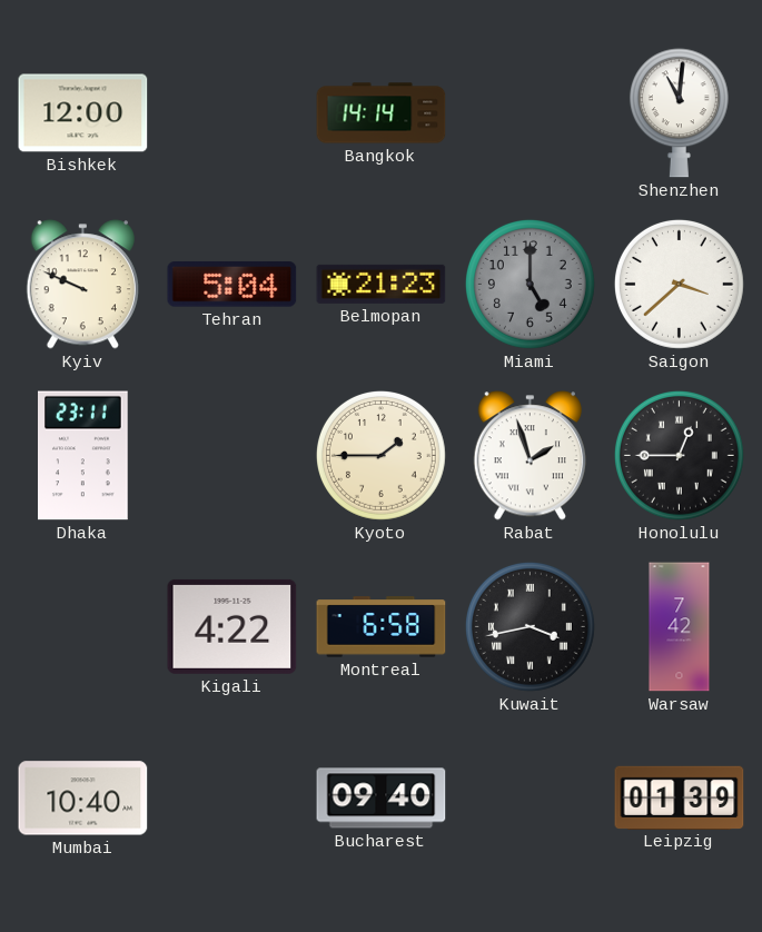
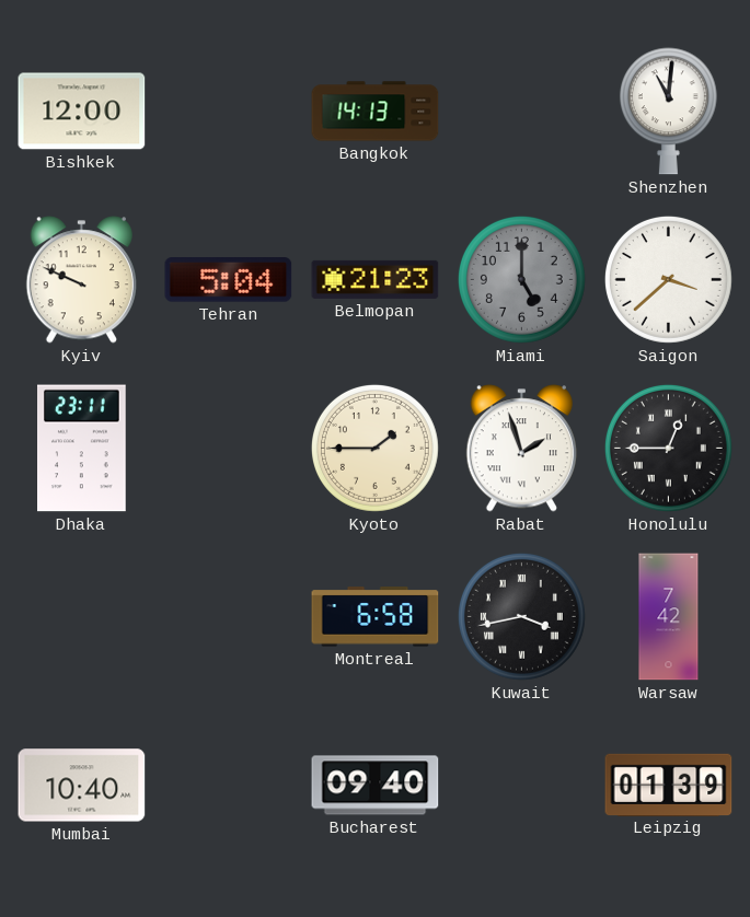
Bangkok: 14:14 -> 14:13
Kigali: 4:22 -> none
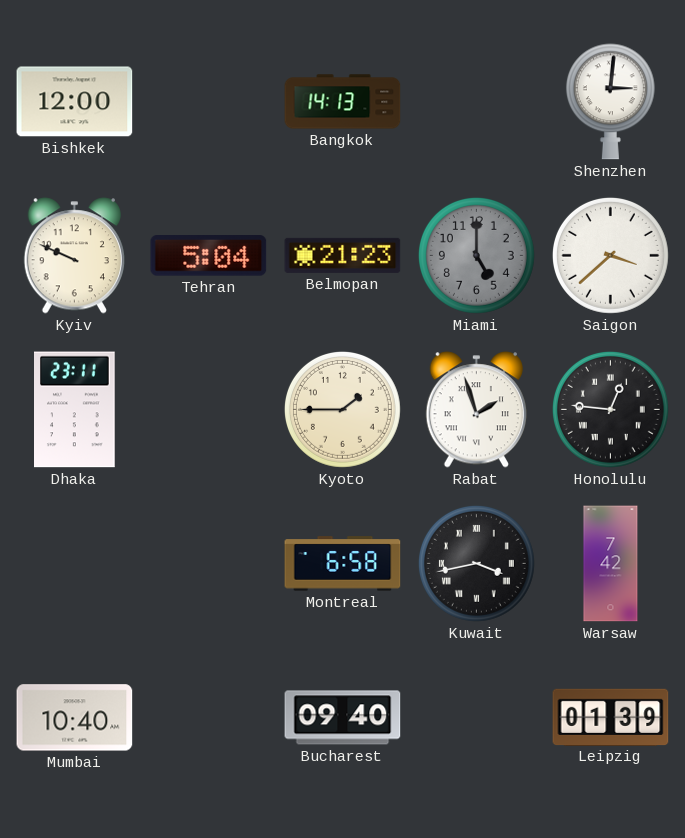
Shenzhen: 11:01 -> 3:01
Honolulu: 12:45 -> 12:46
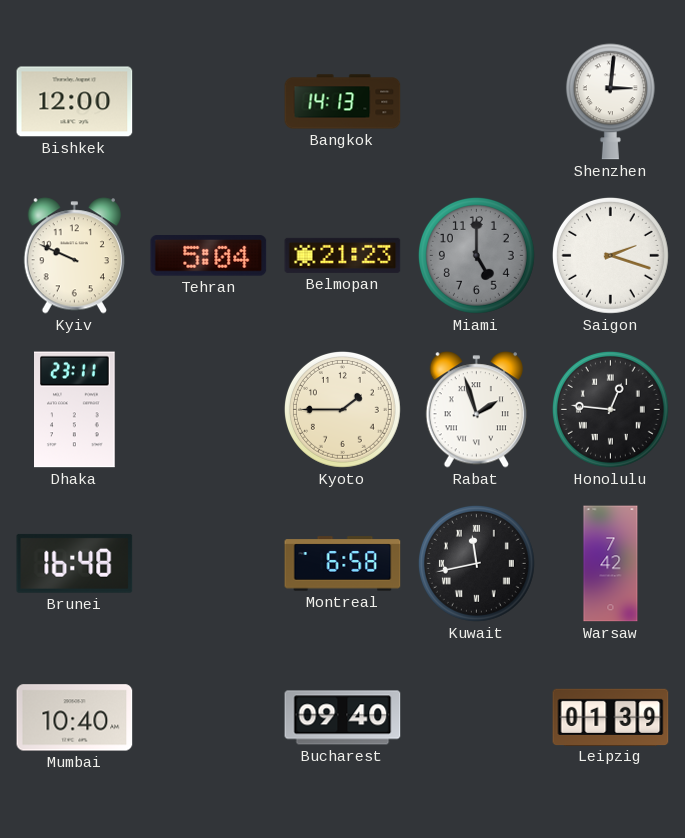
Saigon: 3:38 -> 2:18
Brunei: none -> 16:48
Kuwait: 3:43 -> 11:43
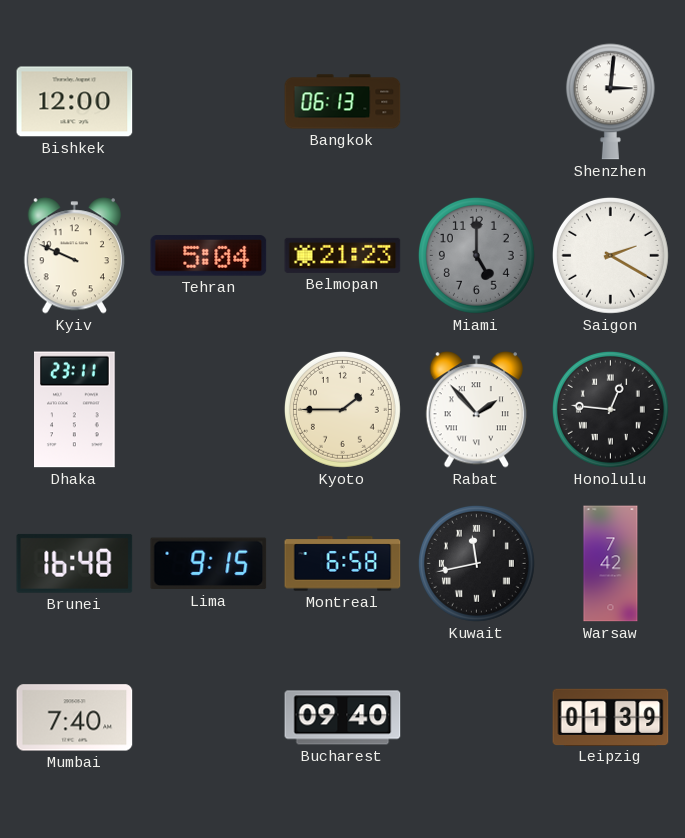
Bangkok: 14:13 -> 06:13
Saigon: 2:18 -> 2:20
Rabat: 1:57 -> 1:53
Lima: none -> 9:15
Mumbai: 10:40 -> 7:40
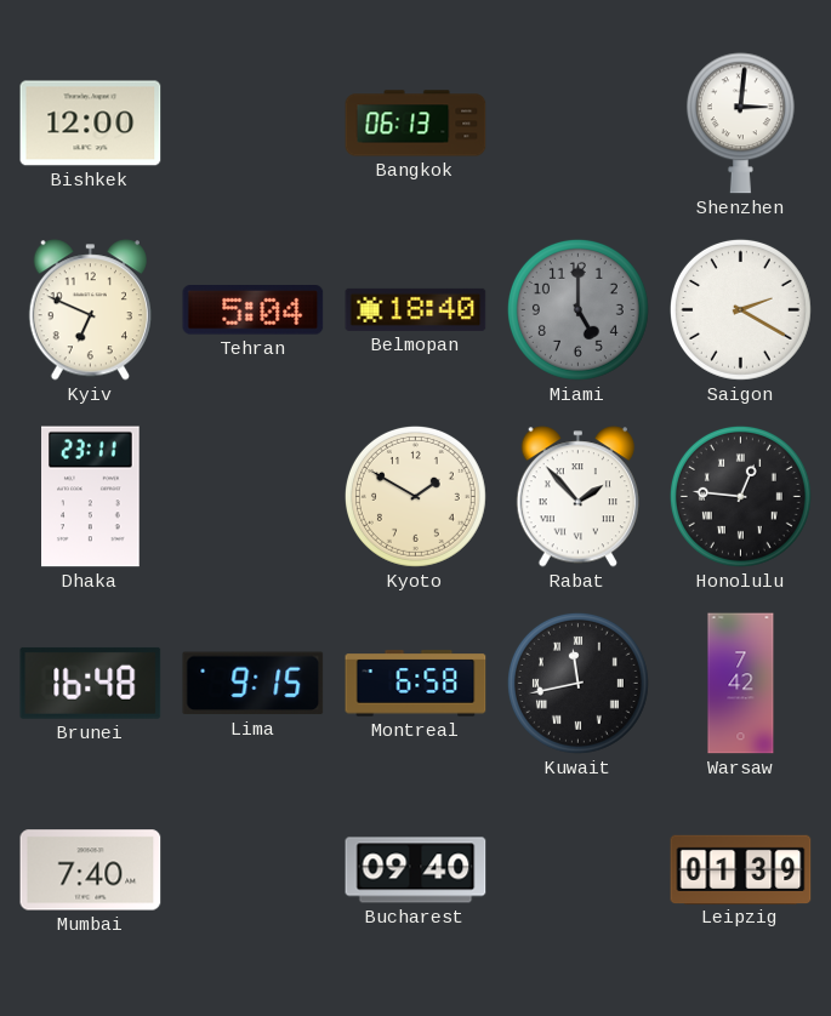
Kyiv: 9:49 -> 6:49
Belmopan: 21:23 -> 18:40
Kyoto: 1:45 -> 1:50
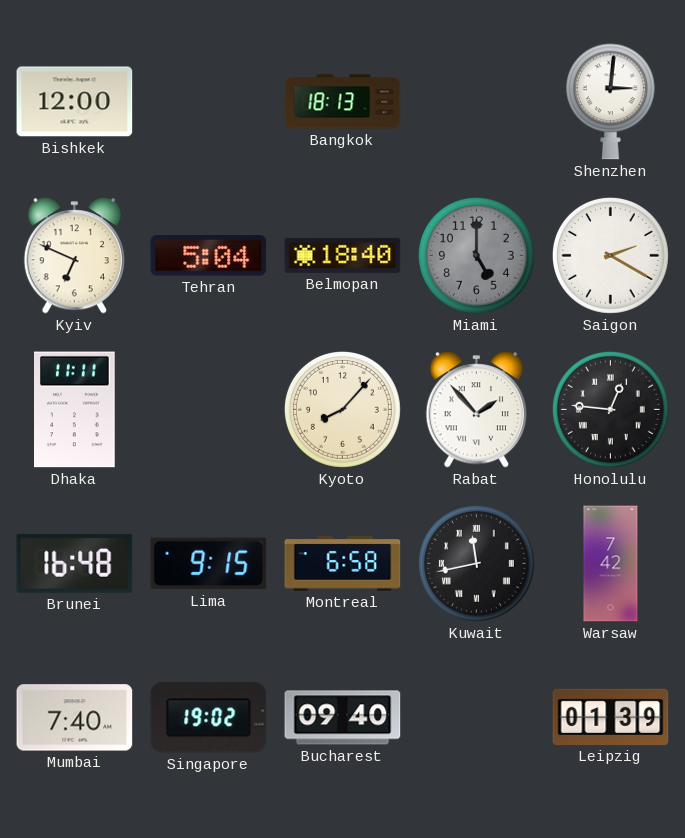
Bangkok: 06:13 -> 18:13
Dhaka: 23:11 -> 11:11
Kyoto: 1:50 -> 8:07
Singapore: none -> 19:02
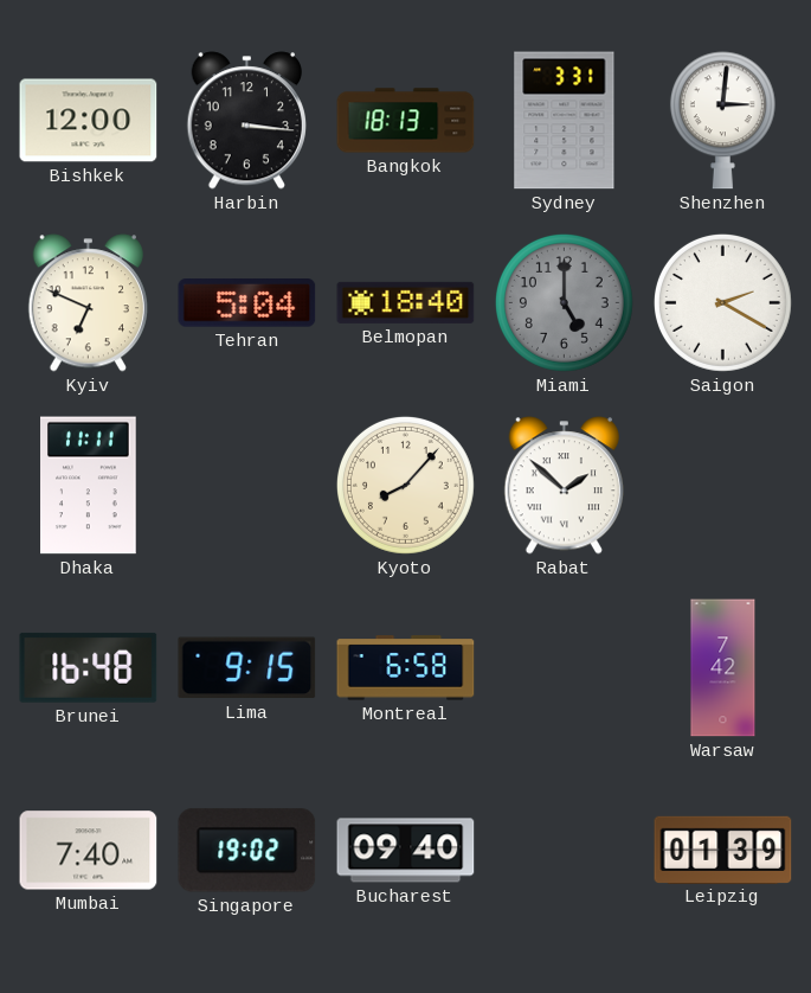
Harbin: none -> 3:16
Sydney: none -> 3:31
Rabat: 1:53 -> 1:52
Honolulu: 12:46 -> none
Kuwait: 11:43 -> none
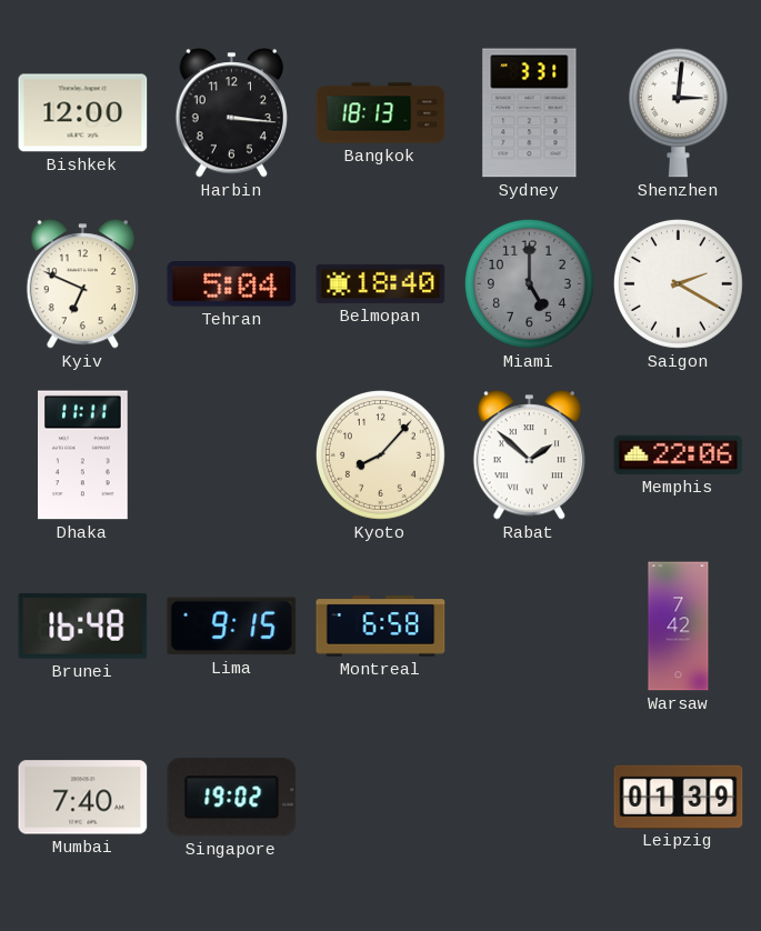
Memphis: none -> 22:06
Bucharest: 09:40 -> none
